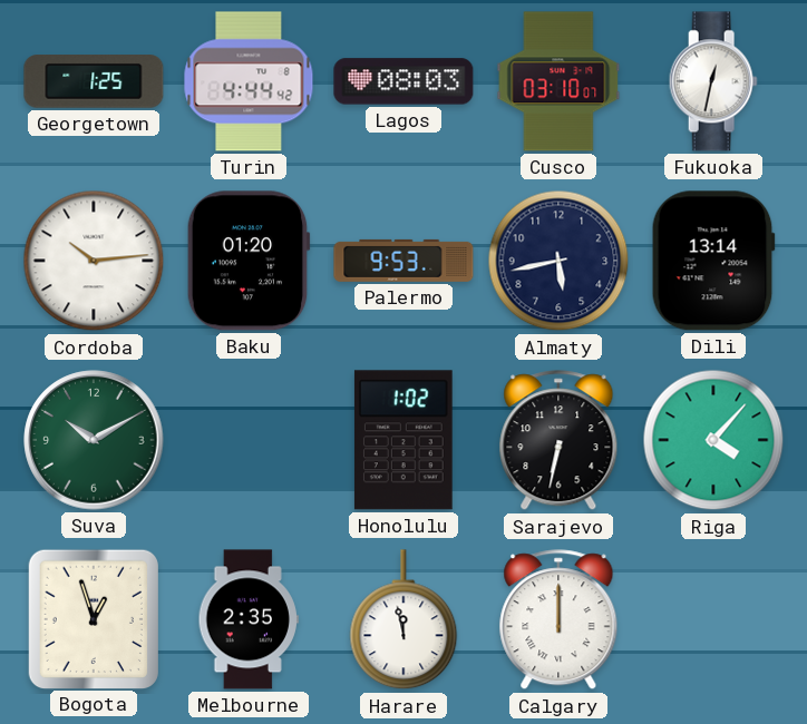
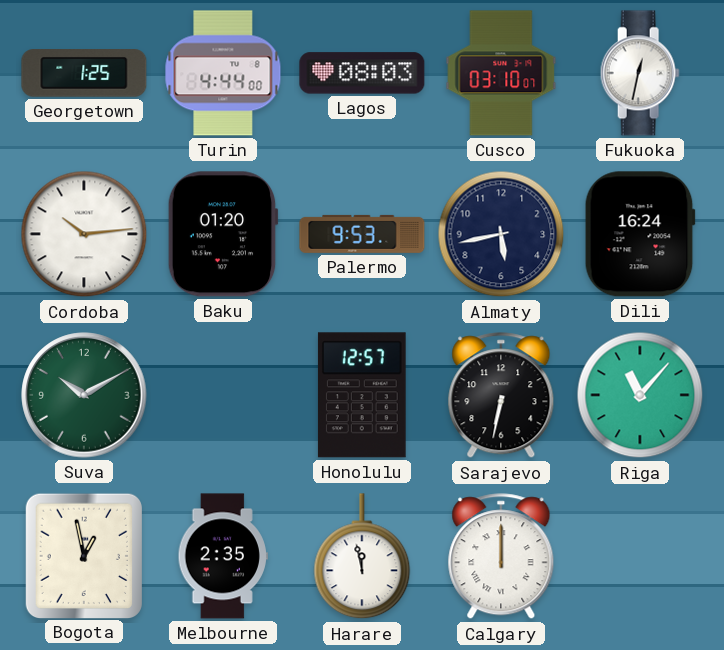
Turin: 4:44:42 -> 4:44:00
Dili: 13:14 -> 16:24
Honolulu: 1:02 -> 12:57
Riga: 4:07 -> 11:07
Bogota: 12:57 -> 12:58
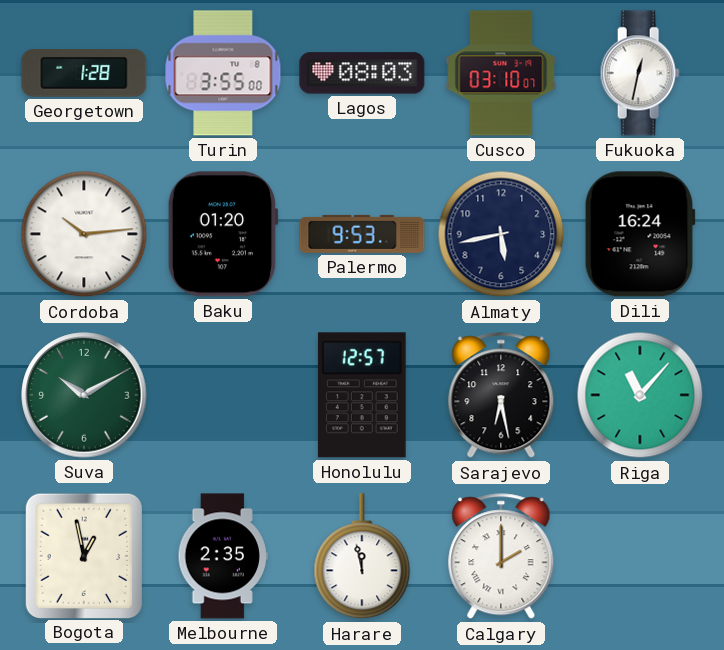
Georgetown: 1:25 -> 1:28
Turin: 4:44 -> 3:55
Sarajevo: 6:32 -> 6:28
Calgary: 12:00 -> 2:00
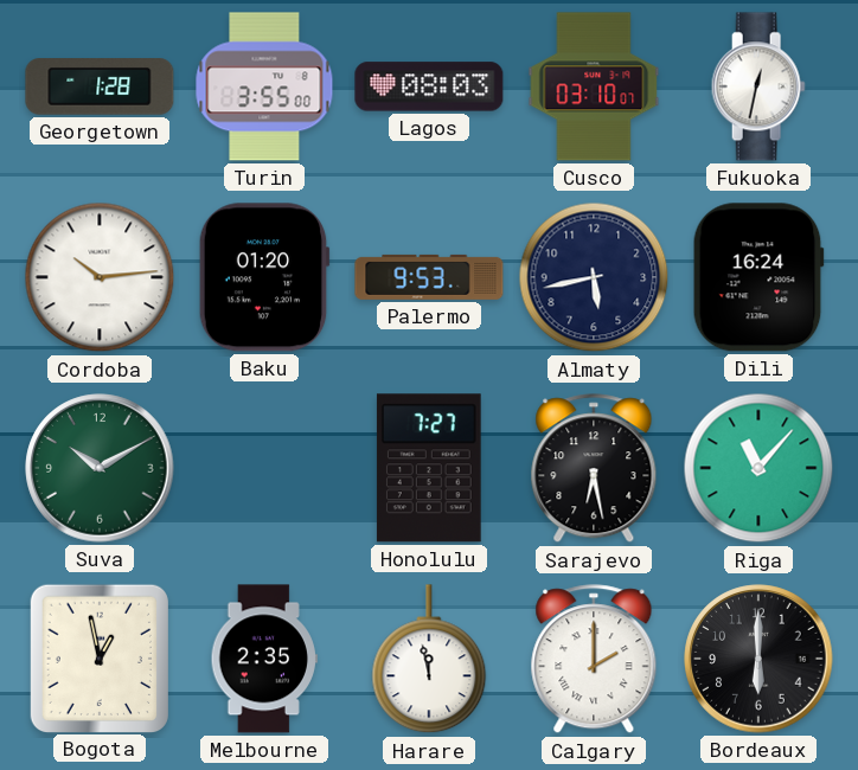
Honolulu: 12:57 -> 7:27
Bordeaux: none -> 6:00
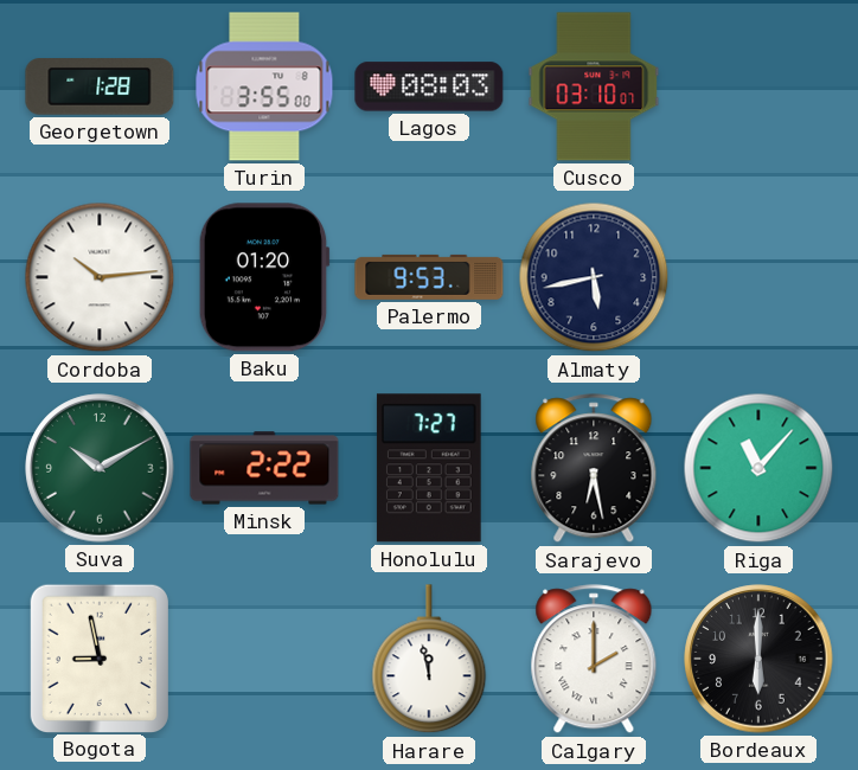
Fukuoka: 12:32 -> none
Dili: 16:24 -> none
Minsk: none -> 2:22
Bogota: 12:58 -> 8:58
Melbourne: 2:35 -> none
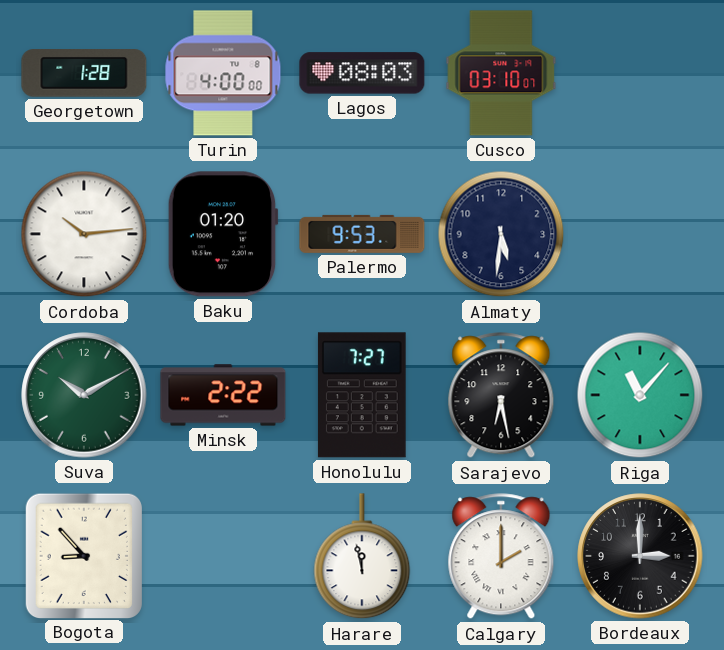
Turin: 3:55 -> 4:00
Almaty: 5:43 -> 5:31
Bogota: 8:58 -> 8:53
Bordeaux: 6:00 -> 3:00
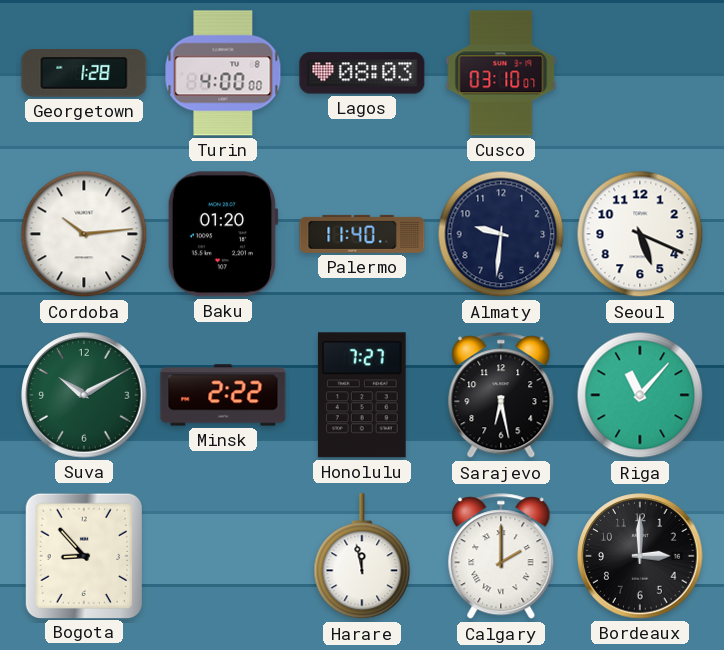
Palermo: 9:53 -> 11:40
Almaty: 5:31 -> 9:31
Seoul: none -> 5:19
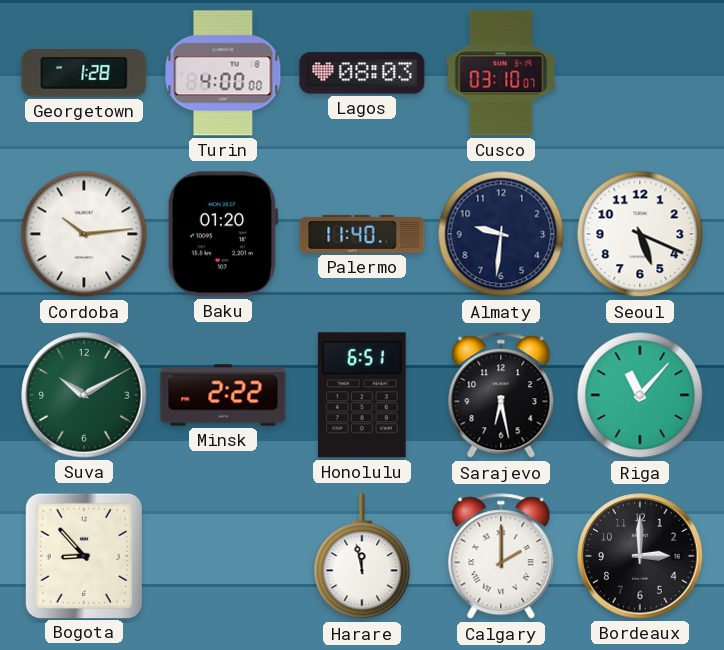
Honolulu: 7:27 -> 6:51
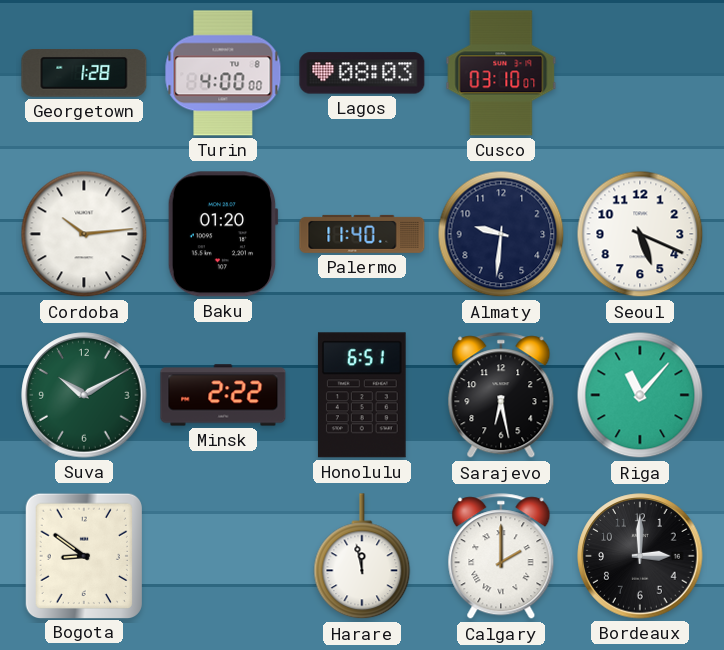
Bogota: 8:53 -> 8:51
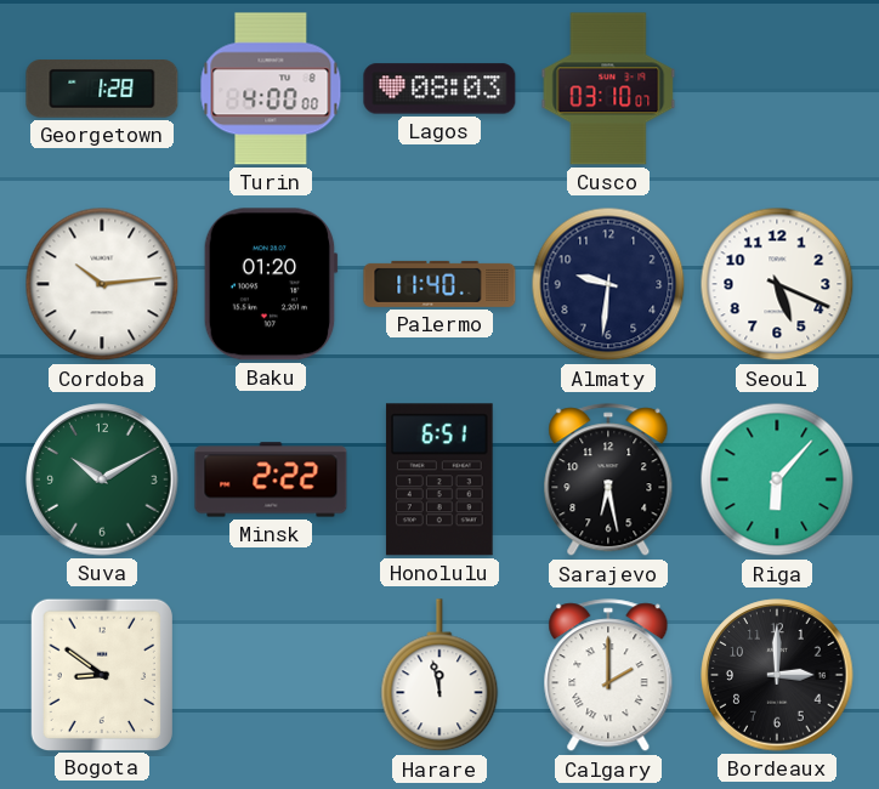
Riga: 11:07 -> 6:07
